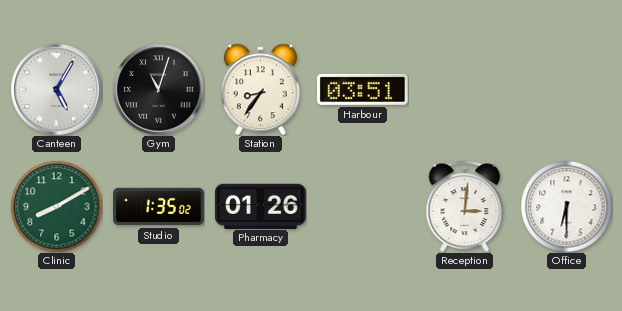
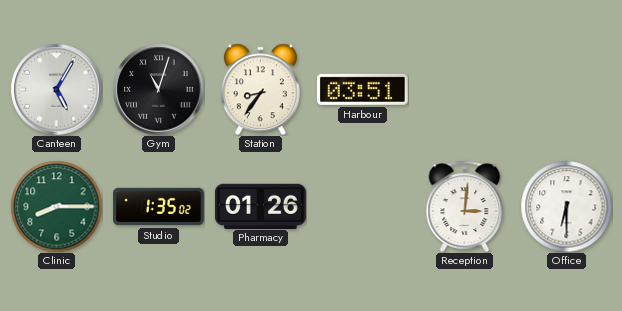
Clinic: 8:10 -> 8:15
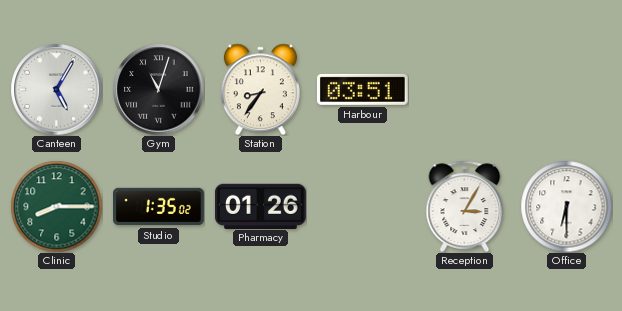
Reception: 3:01 -> 3:05
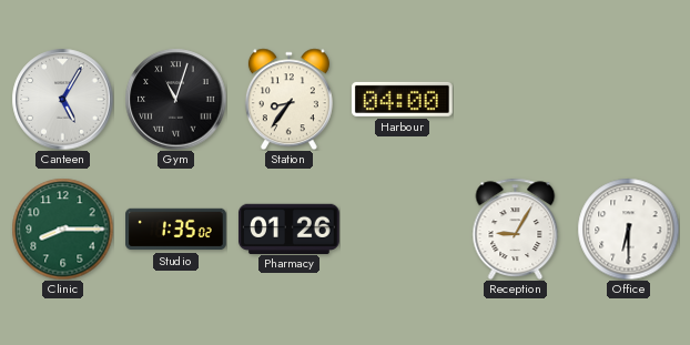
Harbour: 03:51 -> 04:00
Reception: 3:05 -> 9:05
